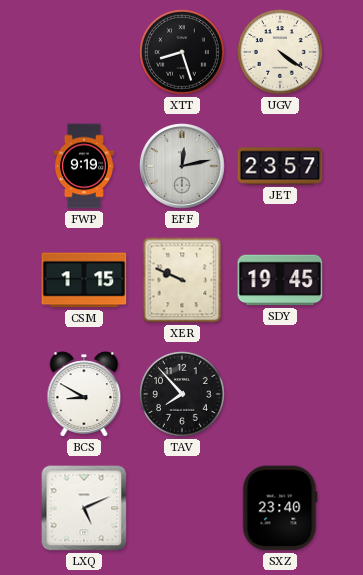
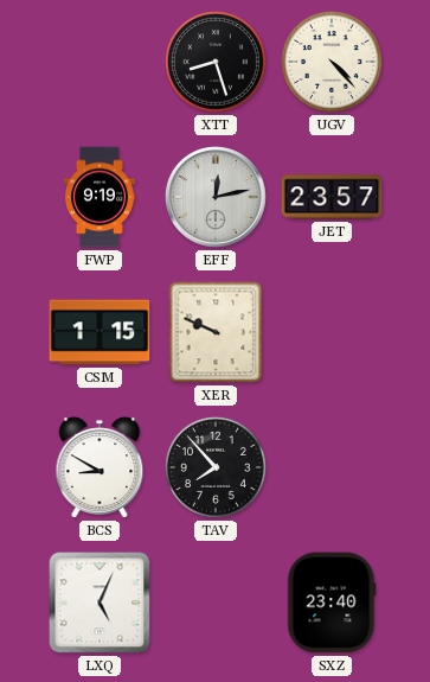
UGV: 4:21 -> 4:23
SDY: 19:45 -> none
LXQ: 5:11 -> 5:04
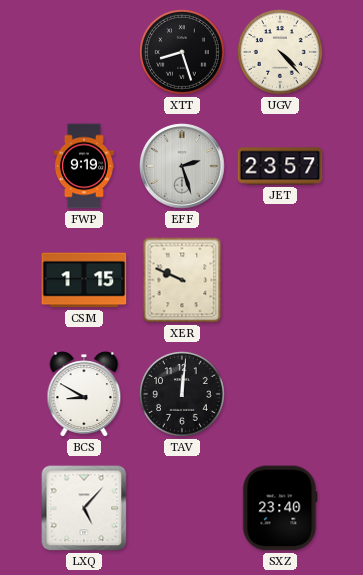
EFF: 12:13 -> 2:27
TAV: 7:53 -> 12:01
LXQ: 5:04 -> 5:07
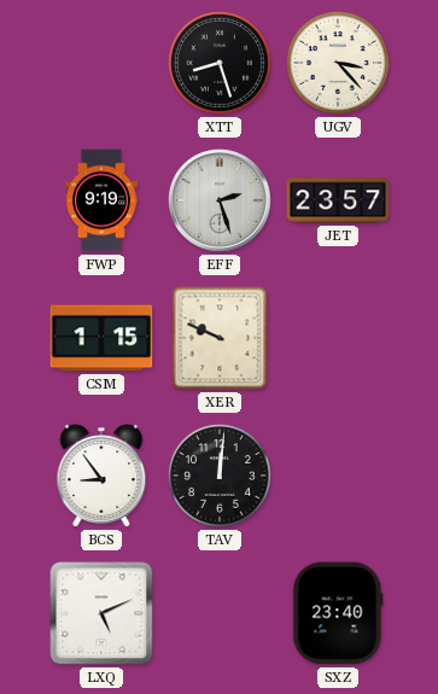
UGV: 4:23 -> 3:23
BCS: 8:50 -> 8:54
LXQ: 5:07 -> 5:11
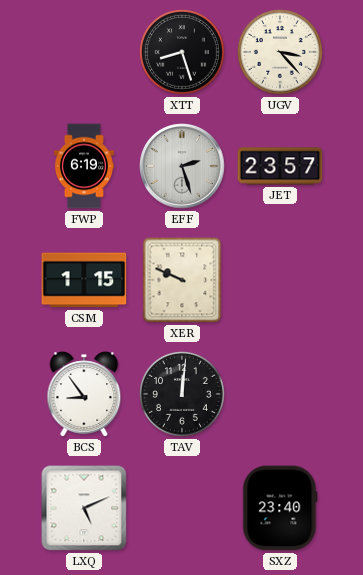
FWP: 9:19 -> 6:19
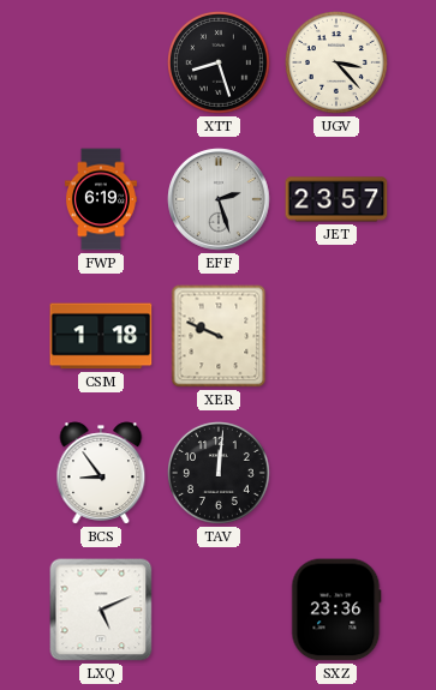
CSM: 1:15 -> 1:18
SXZ: 23:40 -> 23:36
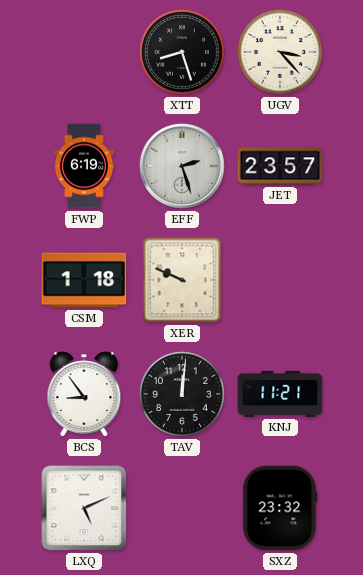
KNJ: none -> 11:21
SXZ: 23:36 -> 23:32
